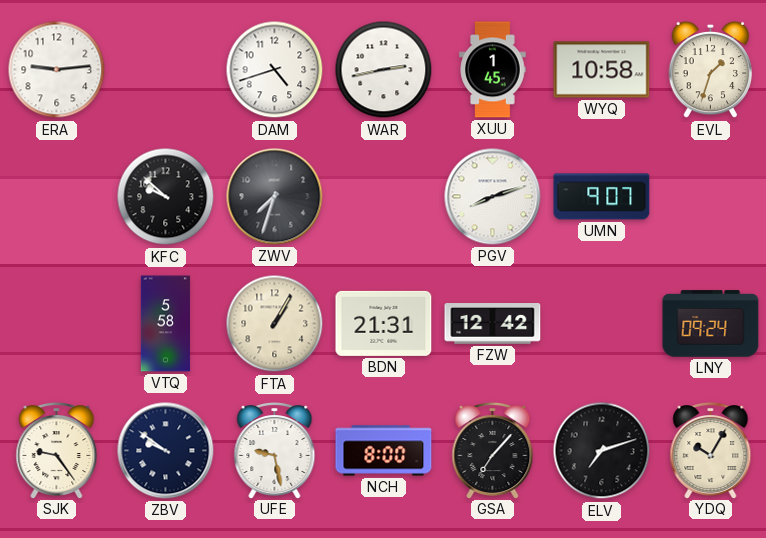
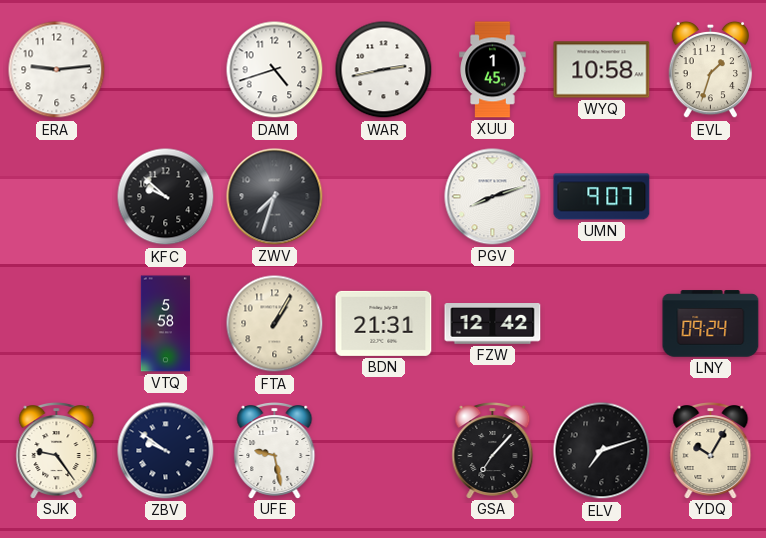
NCH: 8:00 -> none
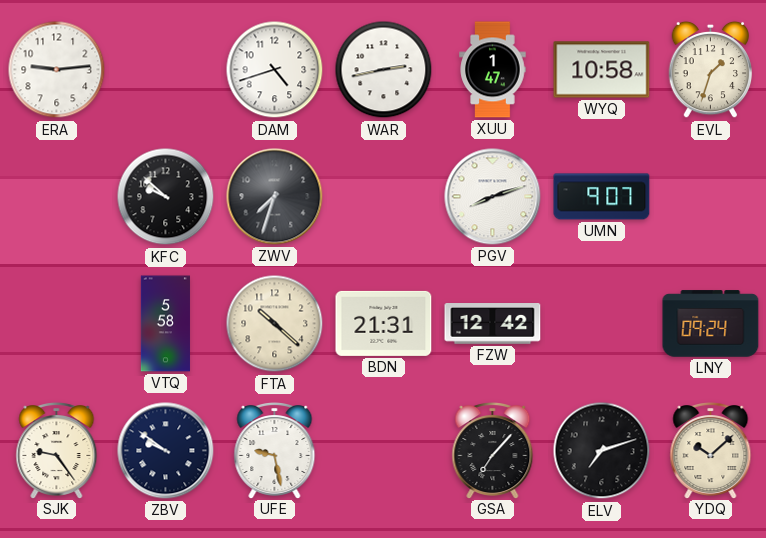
XUU: 1:45 -> 1:47
FTA: 1:05 -> 10:22
YDQ: 10:05 -> 10:08
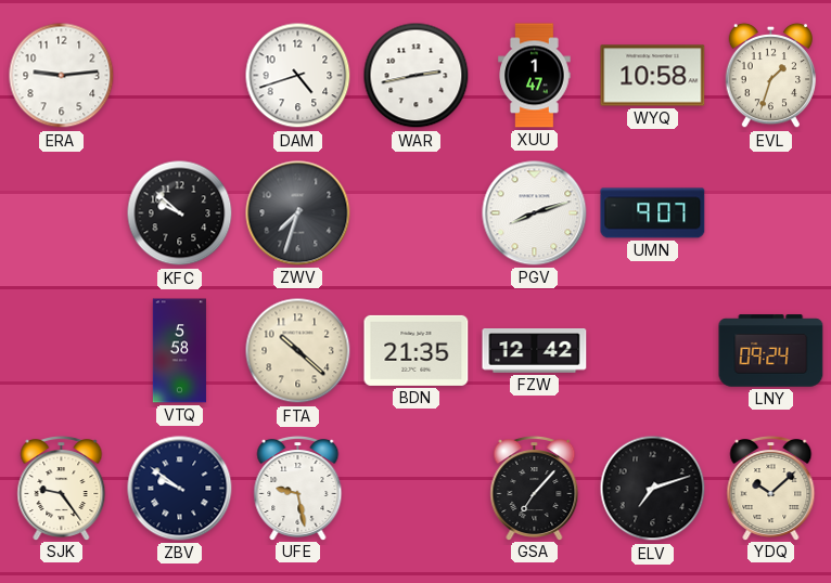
BDN: 21:31 -> 21:35
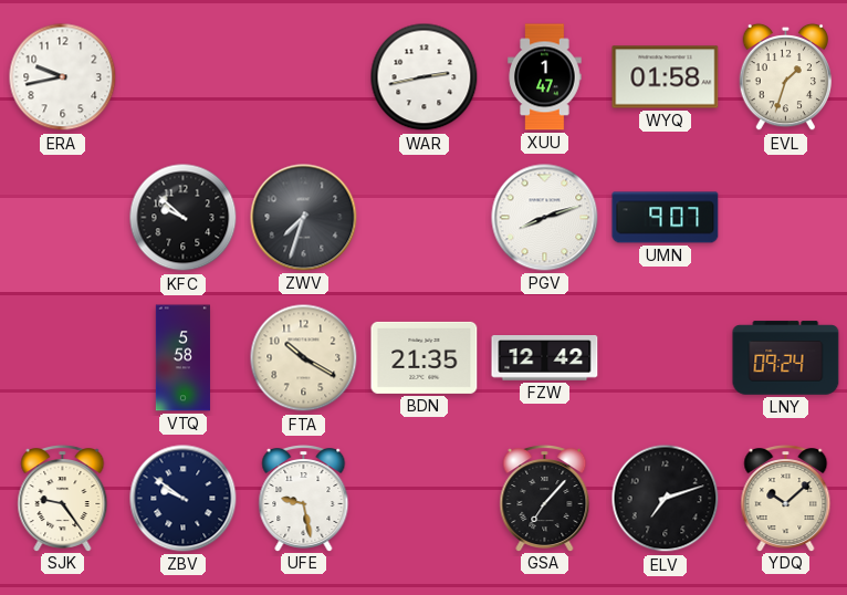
ERA: 9:14 -> 9:43
DAM: 4:42 -> none
WYQ: 10:58 -> 01:58
FTA: 10:22 -> 10:20
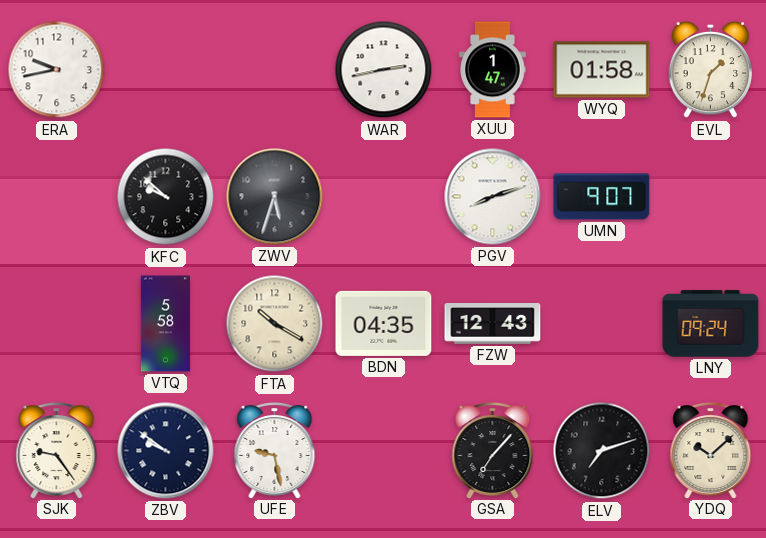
ZWV: 7:33 -> 5:33
BDN: 21:35 -> 04:35
FZW: 12:42 -> 12:43
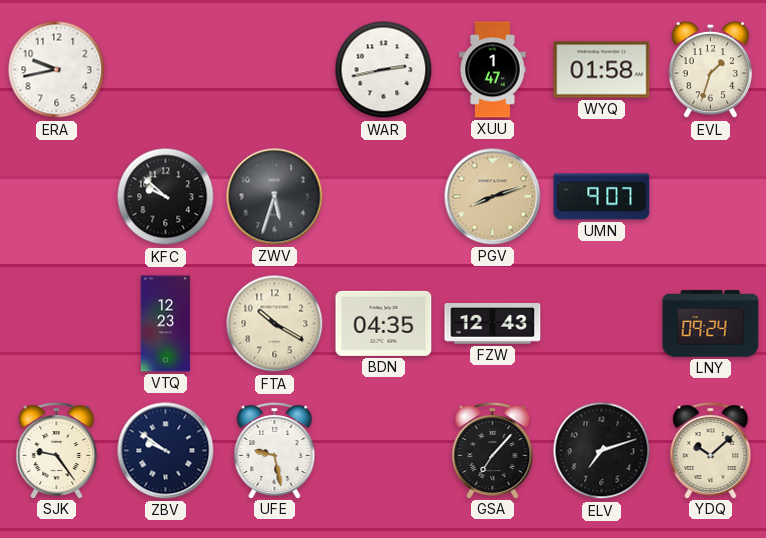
PGV dial: white -> champagne
VTQ: 5:58 -> 12:23
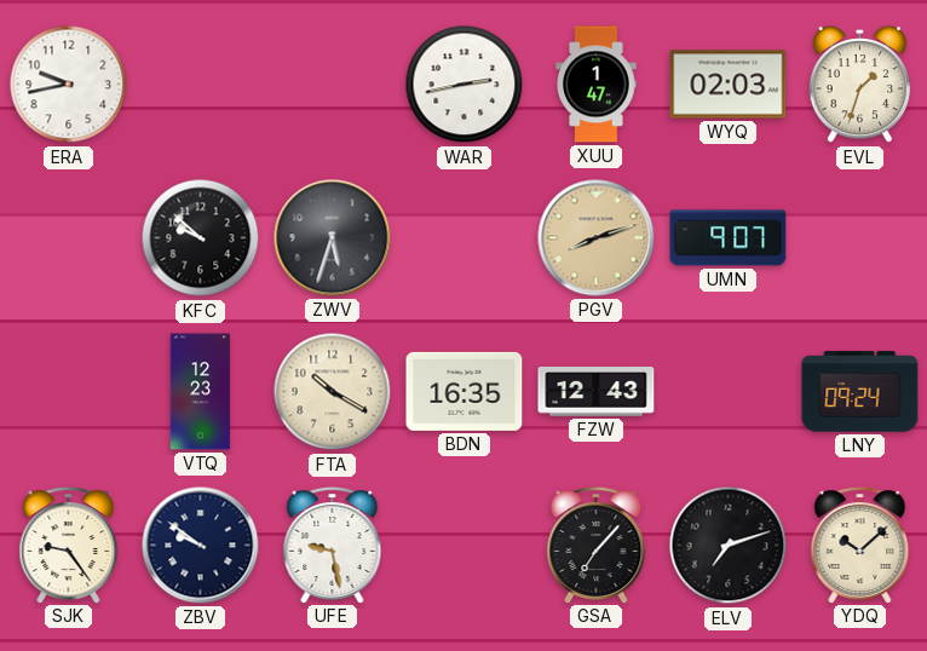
WYQ: 01:58 -> 02:03
BDN: 04:35 -> 16:35
